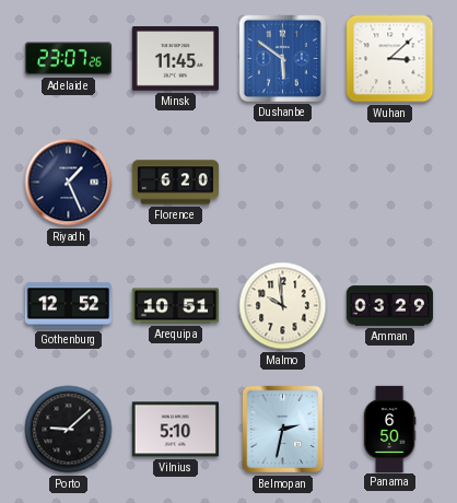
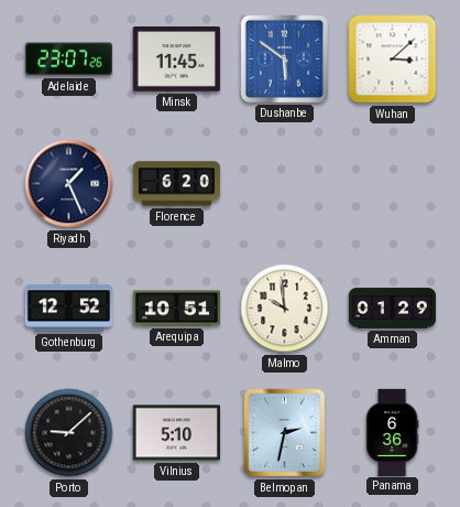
Amman: 03:29 -> 01:29
Panama: 6:50 -> 6:36
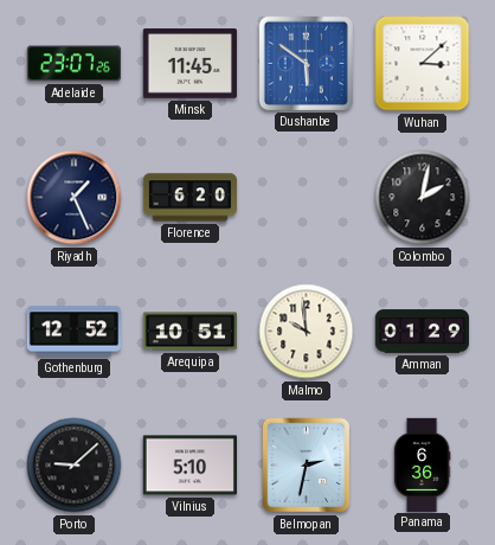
Colombo: none -> 2:02
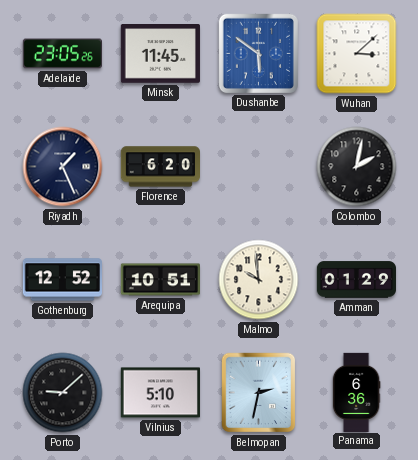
Adelaide: 23:07 -> 23:05
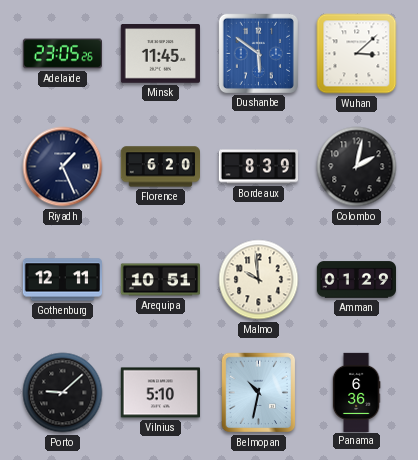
Bordeaux: none -> 8:39
Gothenburg: 12:52 -> 12:11
Belmopan: 2:32 -> 10:32
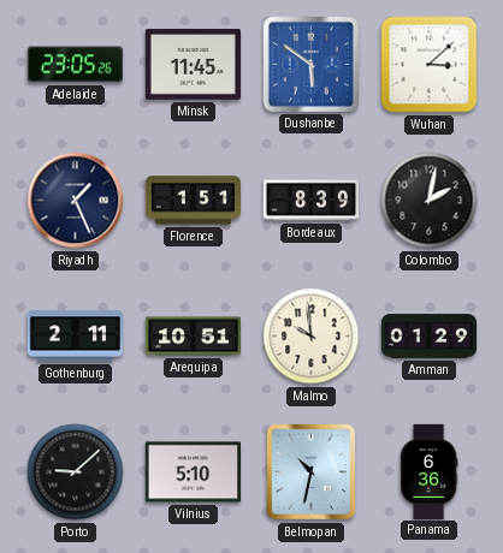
Florence: 6:20 -> 1:51
Gothenburg: 12:11 -> 2:11
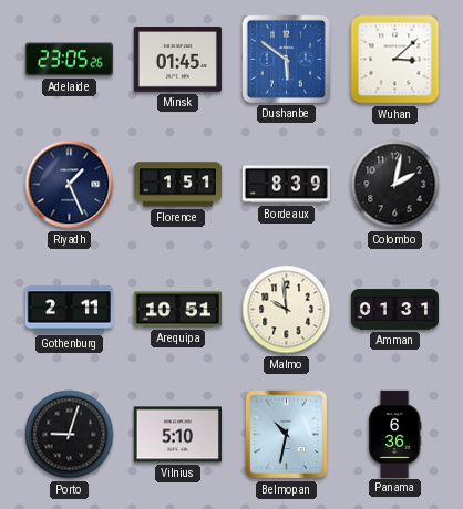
Minsk: 11:45 -> 01:45
Amman: 01:29 -> 01:31
Porto: 9:08 -> 9:03
